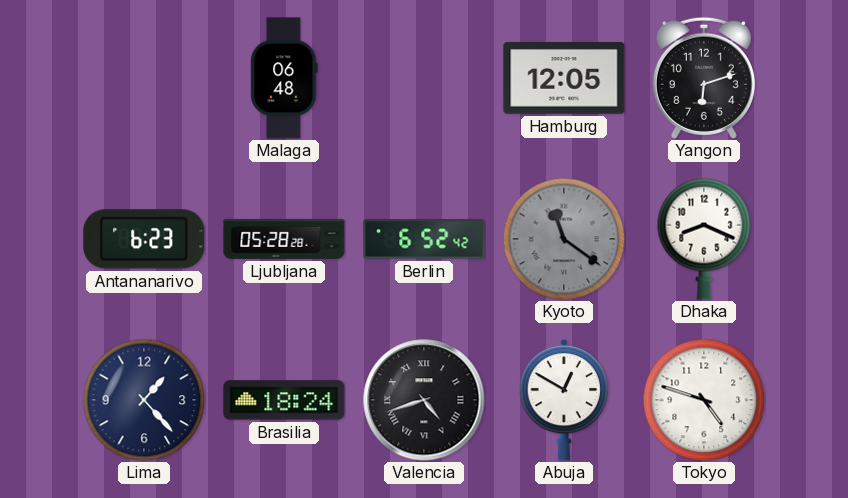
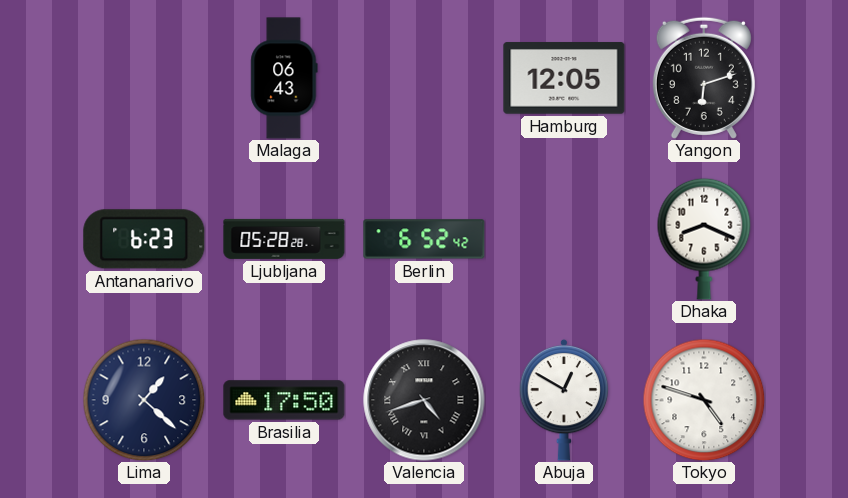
Malaga: 06:48 -> 06:43
Kyoto: 11:21 -> none
Lima: 1:23 -> 1:22
Brasilia: 18:24 -> 17:50
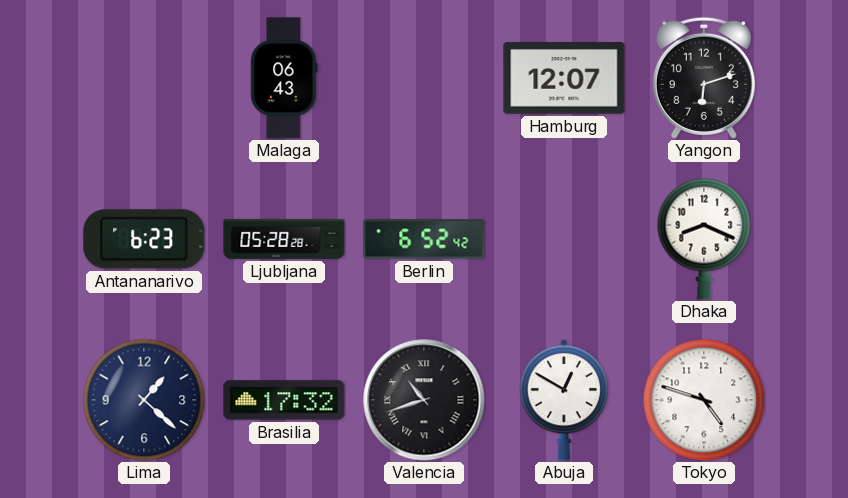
Hamburg: 12:05 -> 12:07
Brasilia: 17:50 -> 17:32
Valencia: 4:42 -> 10:42
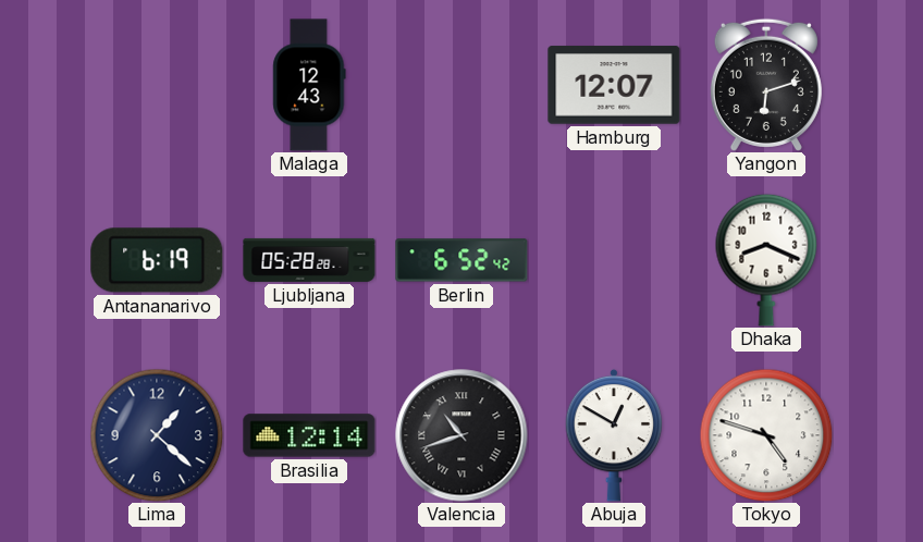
Malaga: 06:43 -> 12:43
Antananarivo: 6:23 -> 6:19
Brasilia: 17:32 -> 12:14
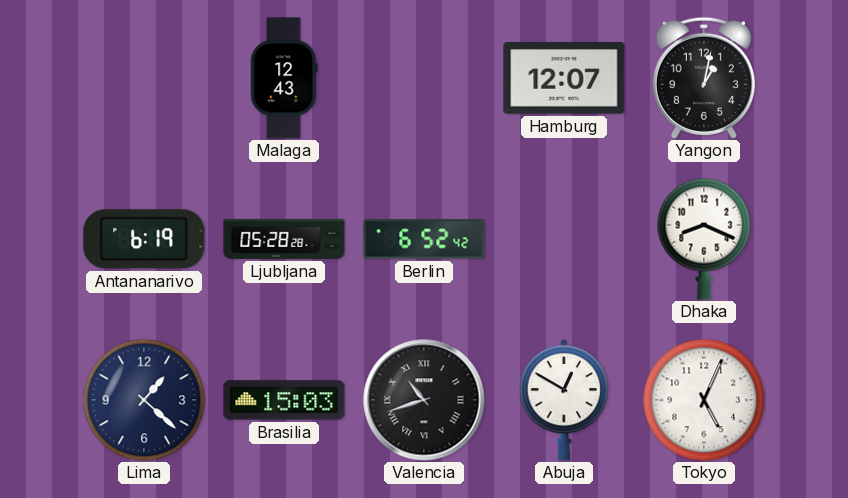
Yangon: 6:12 -> 1:02
Brasilia: 12:14 -> 15:03
Tokyo: 4:48 -> 5:04
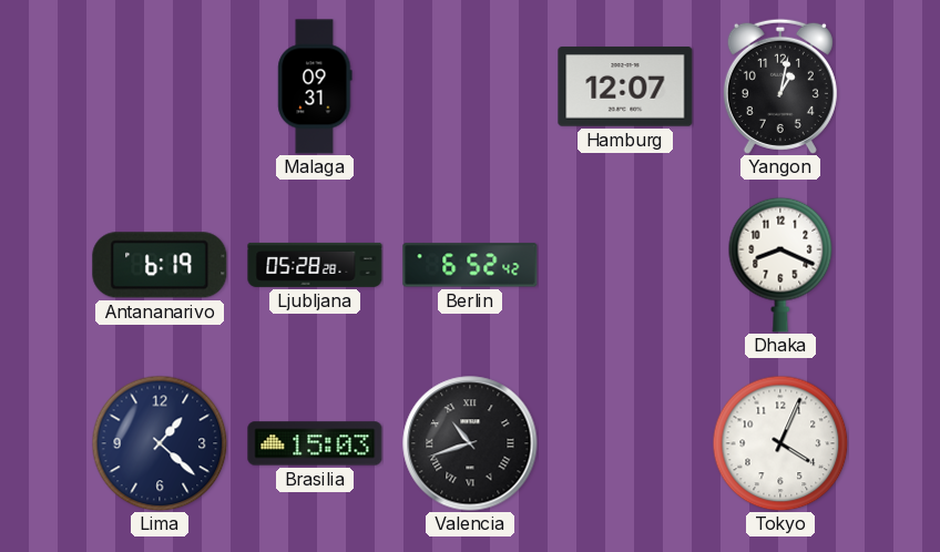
Malaga: 12:43 -> 09:31
Abuja: 12:50 -> none
Tokyo: 5:04 -> 4:04
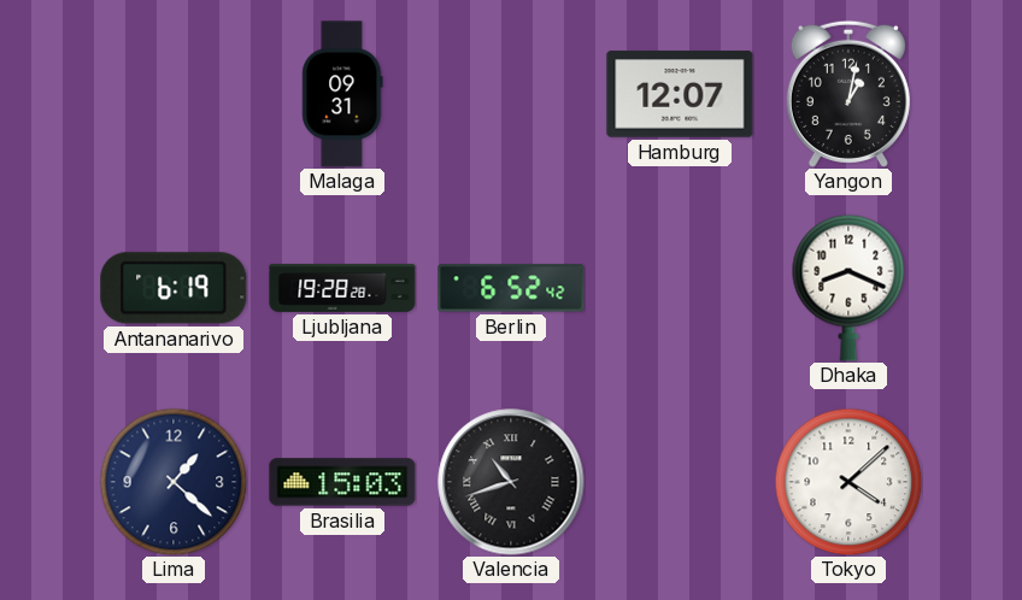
Ljubljana: 05:28 -> 19:28
Tokyo: 4:04 -> 4:08
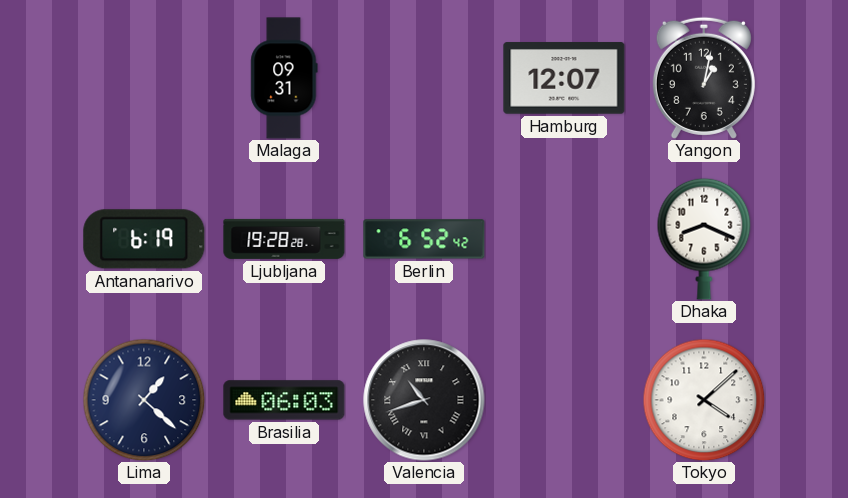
Brasilia: 15:03 -> 06:03
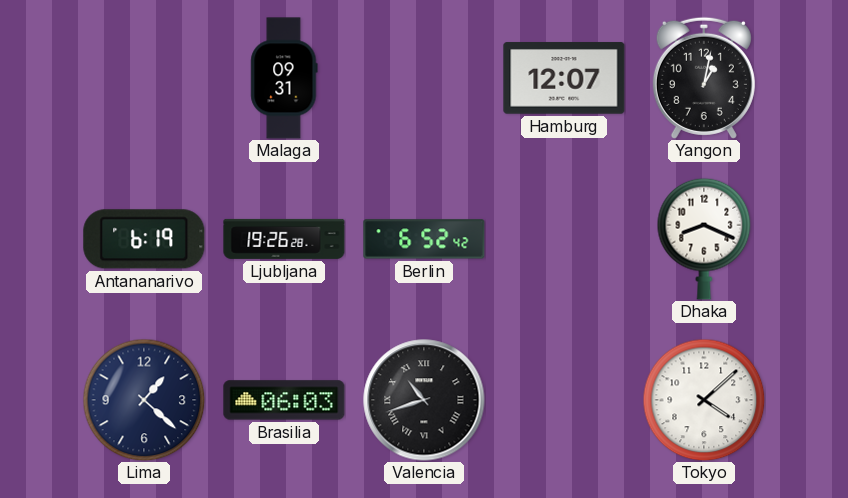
Ljubljana: 19:28 -> 19:26
